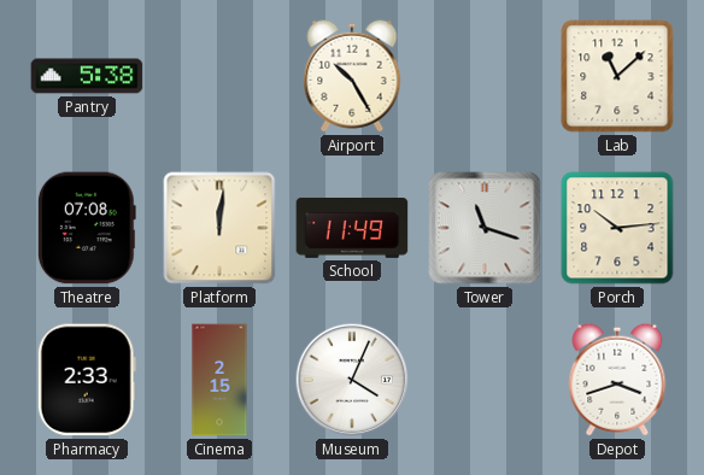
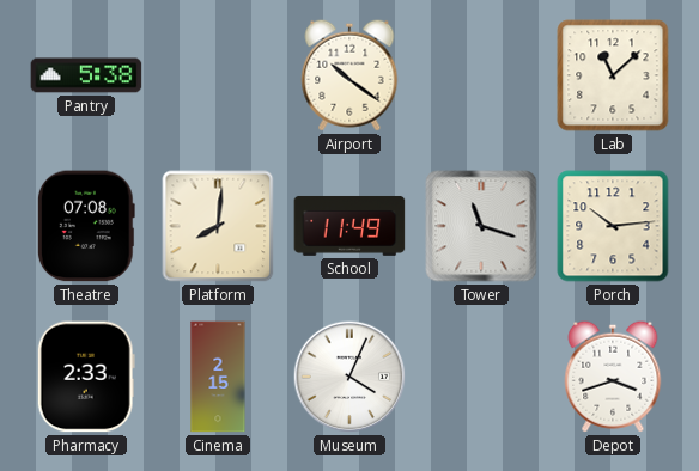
Airport: 10:25 -> 10:21
Platform: 12:01 -> 8:01
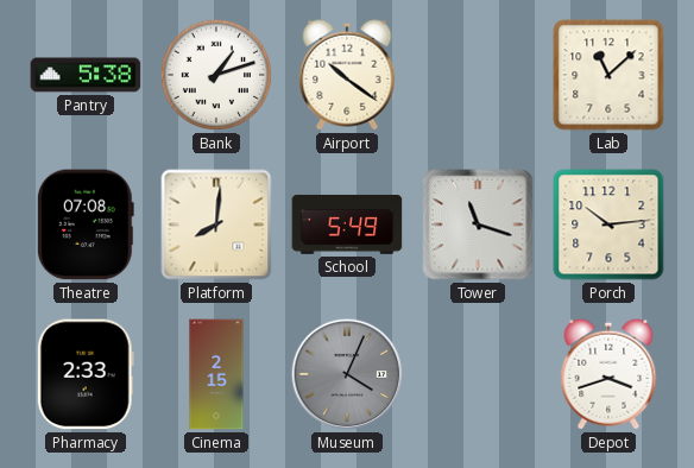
Bank: none -> 1:12
School: 11:49 -> 5:49
Museum dial: white -> grey
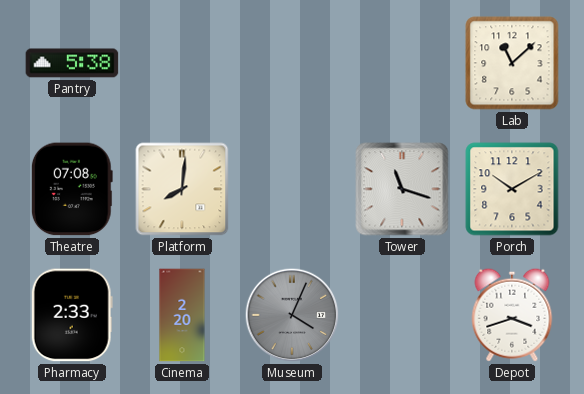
Bank: 1:12 -> none
Airport: 10:21 -> none
School: 5:49 -> none
Porch: 10:14 -> 10:10
Cinema: 2:15 -> 2:20
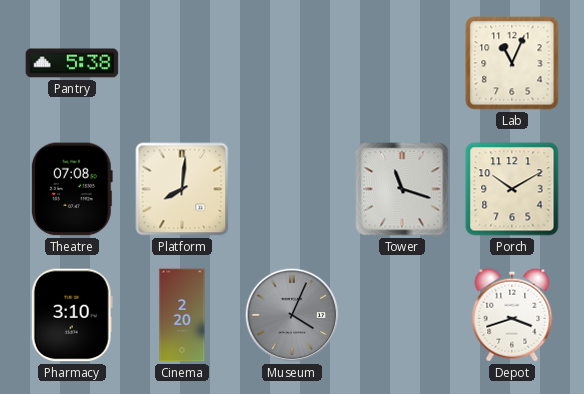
Lab: 11:08 -> 11:04
Pharmacy: 2:33 -> 3:10
